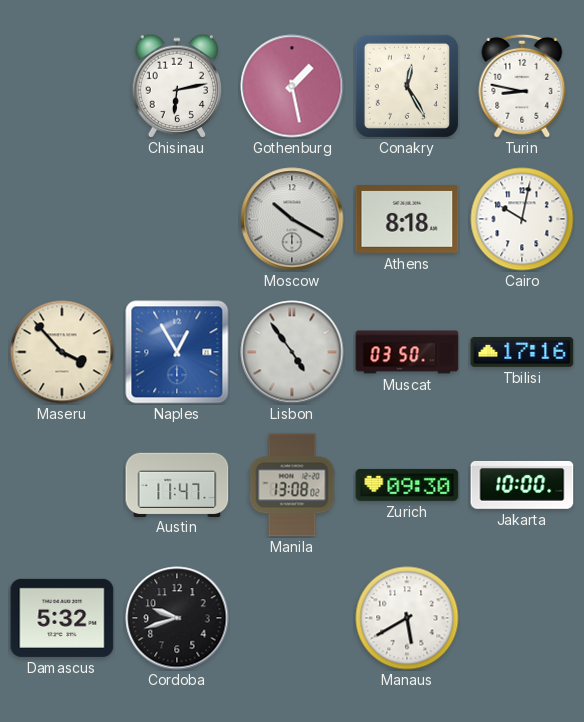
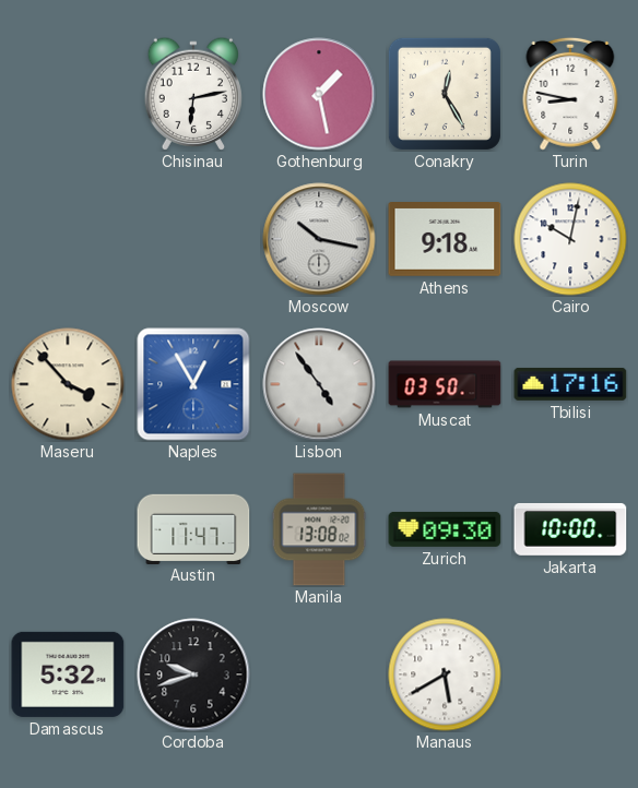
Moscow: 10:20 -> 10:17
Athens: 8:18 -> 9:18
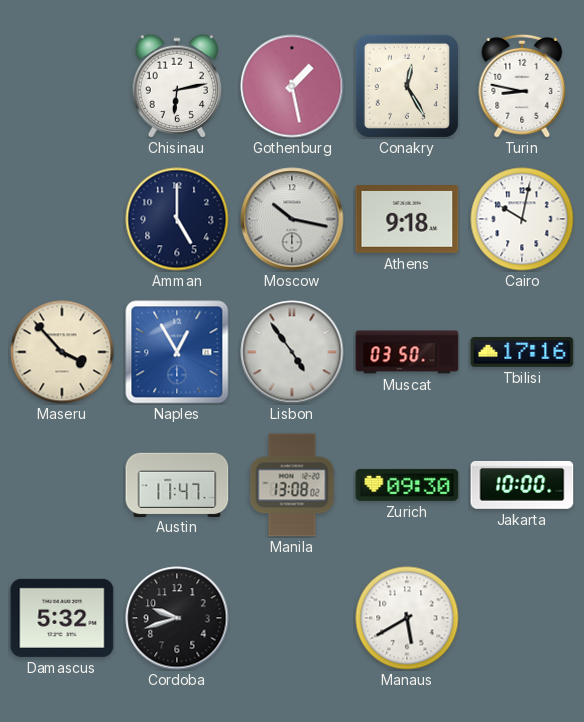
Amman: none -> 5:00
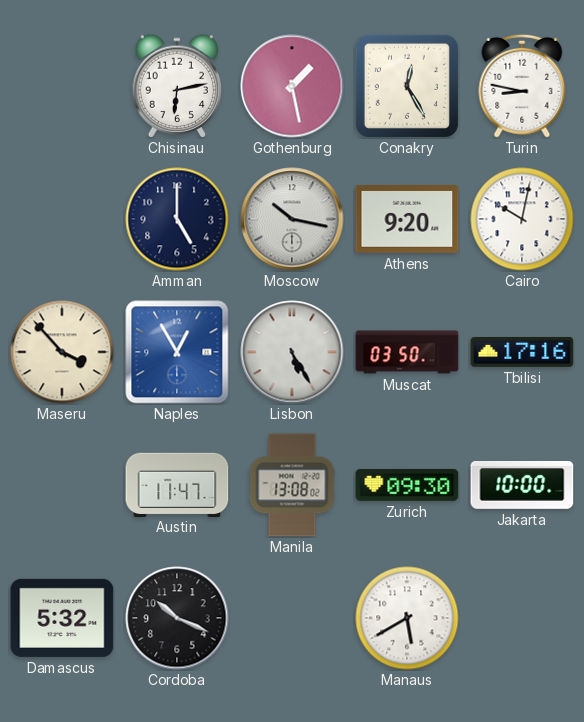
Athens: 9:18 -> 9:20
Lisbon: 4:54 -> 5:25
Cordoba: 9:42 -> 10:19
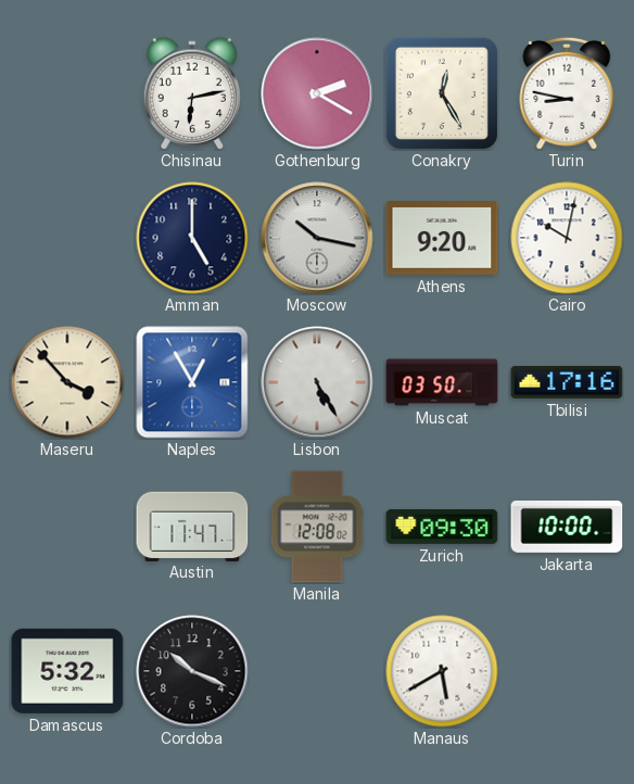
Gothenburg: 1:28 -> 2:20
Manila: 13:08 -> 12:08
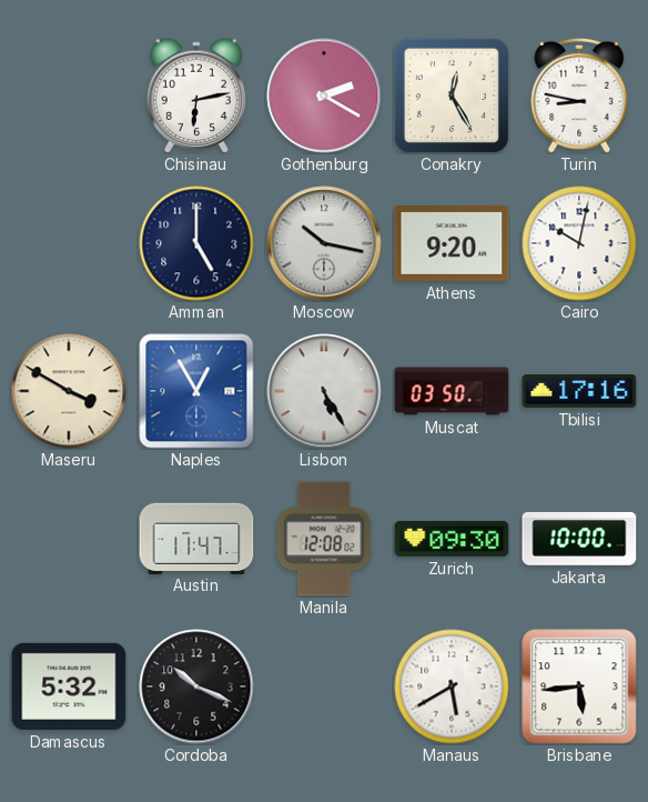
Maseru: 3:53 -> 3:50
Brisbane: none -> 5:44
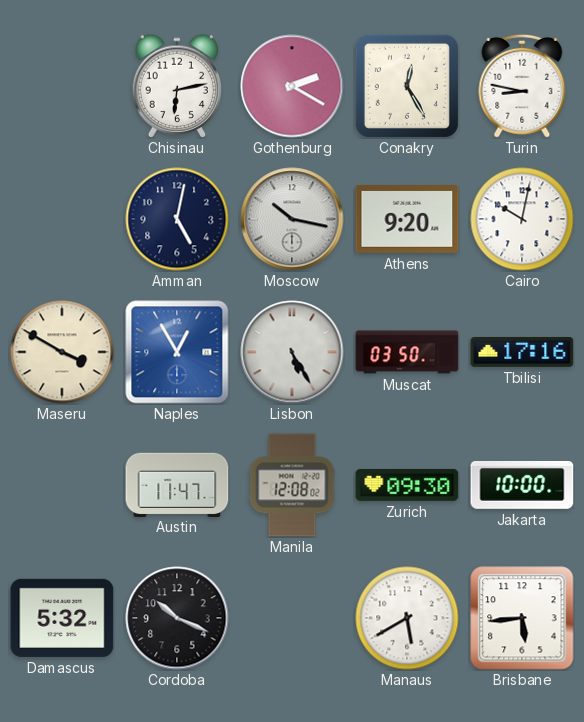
Amman: 5:00 -> 5:02
